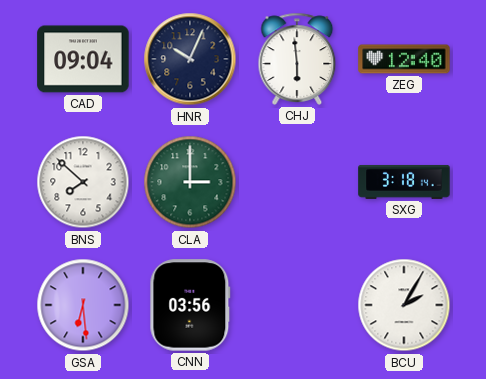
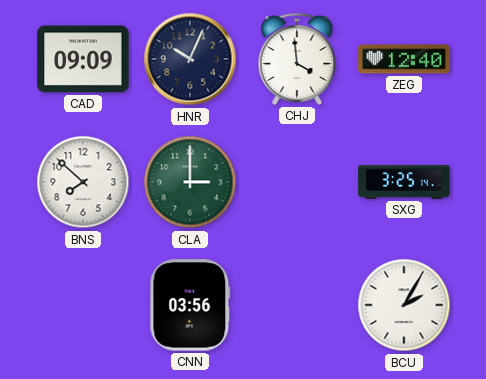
CAD: 09:04 -> 09:09
CHJ: 5:59 -> 3:59
SXG: 3:18 -> 3:25
GSA: 6:29 -> none
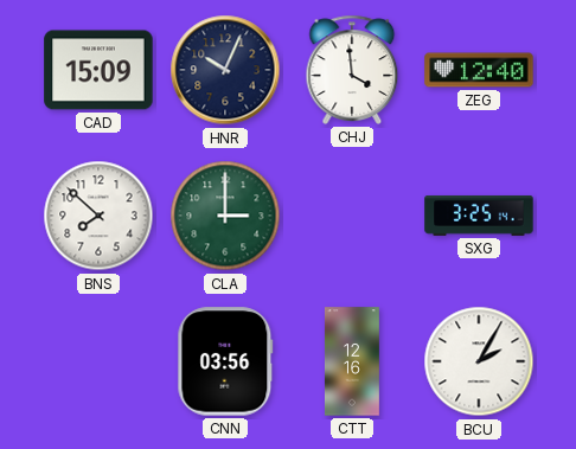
CAD: 09:09 -> 15:09
CTT: none -> 12:16
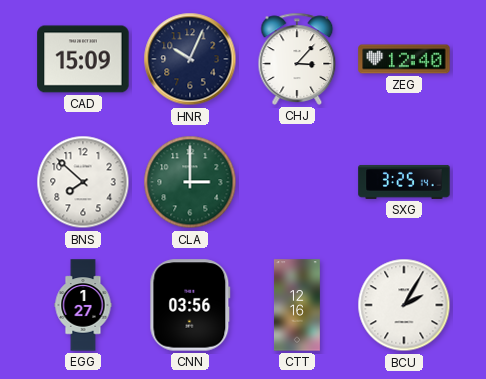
CHJ: 3:59 -> 3:07
EGG: none -> 1:27
